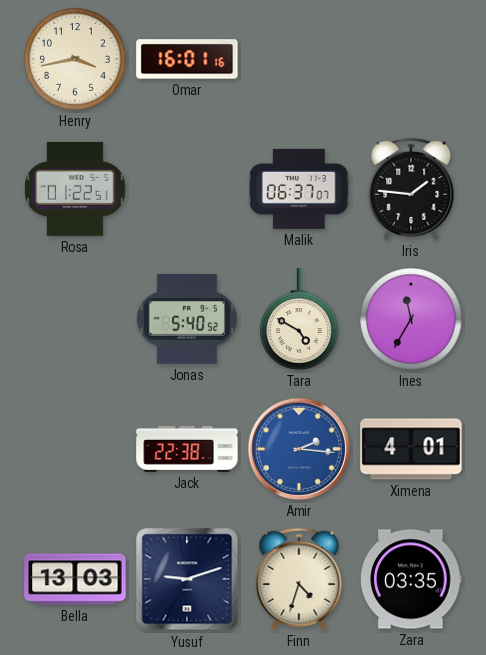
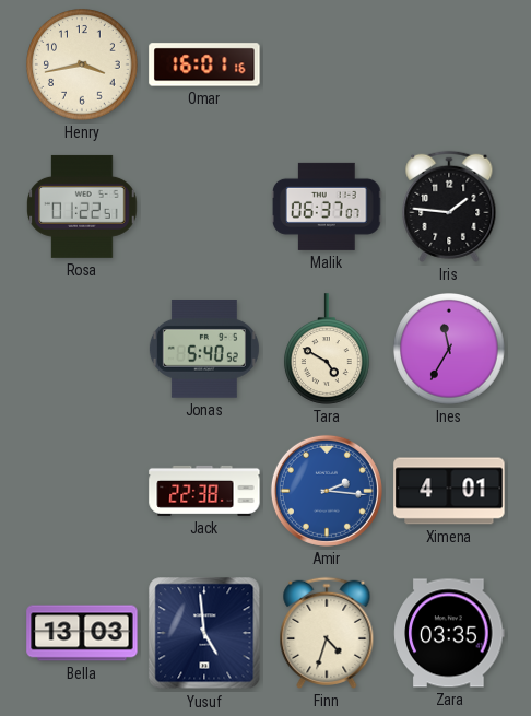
Yusuf: 9:12 -> 4:59
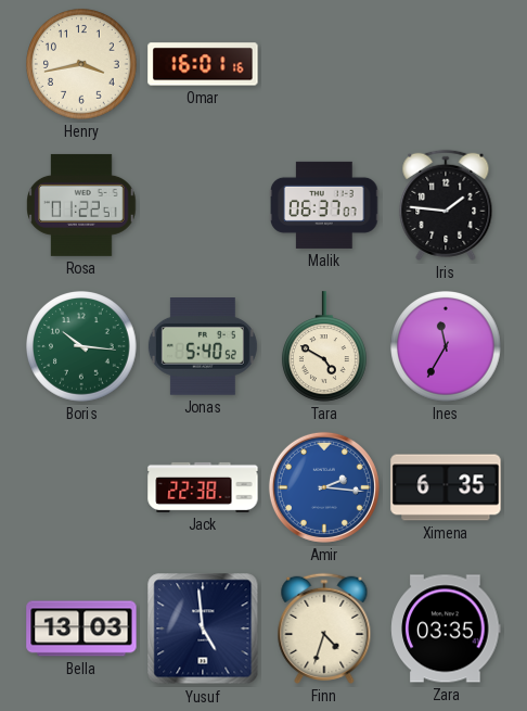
Boris: none -> 10:16
Ximena: 4:01 -> 6:35
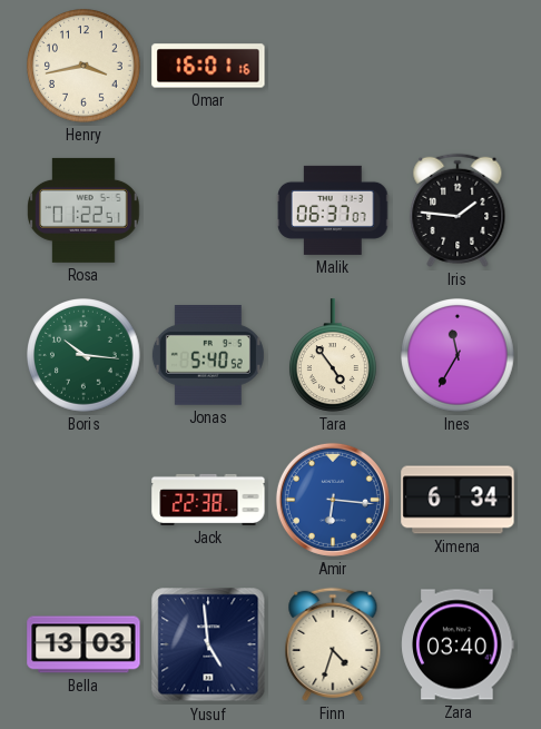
Tara: 4:50 -> 4:54
Amir: 2:16 -> 6:16
Ximena: 6:35 -> 6:34
Zara: 03:35 -> 03:40
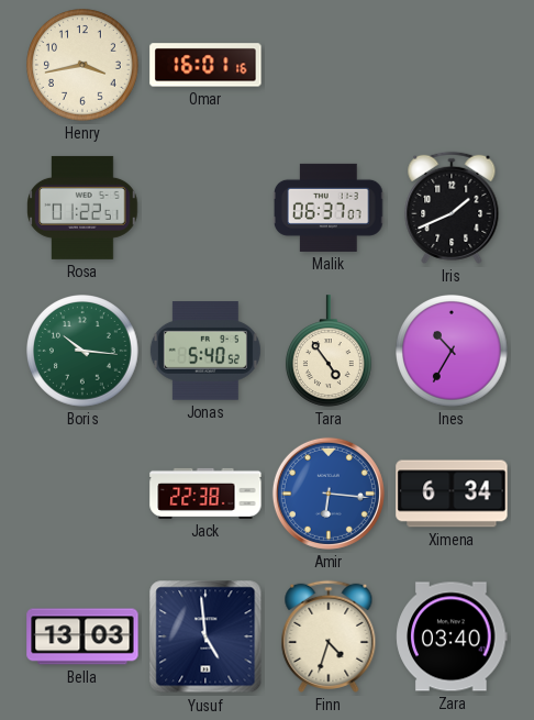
Iris: 1:46 -> 1:41
Ines: 11:35 -> 10:35
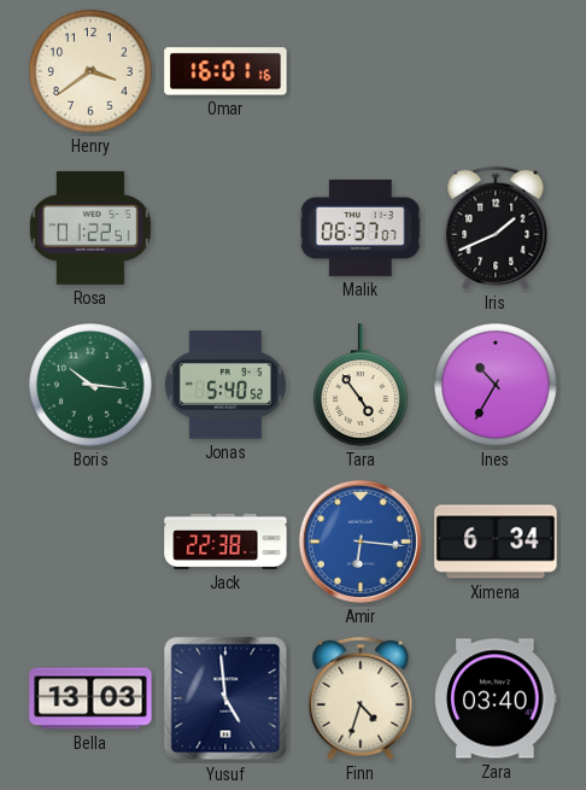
Henry: 3:43 -> 3:39
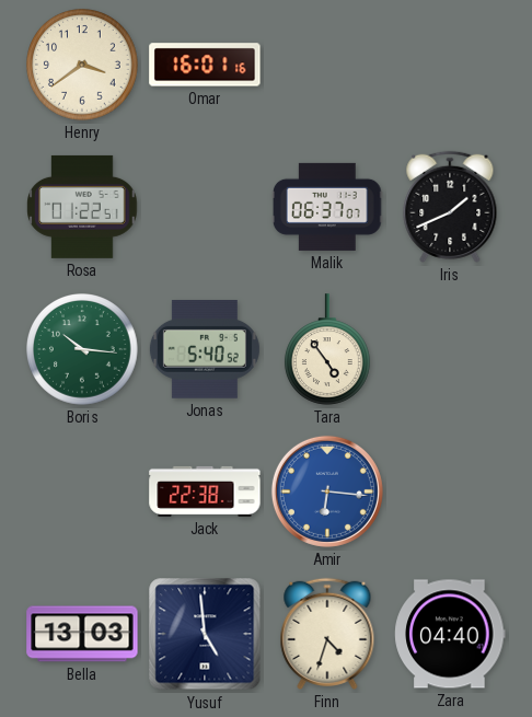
Ines: 10:35 -> none
Ximena: 6:34 -> none
Zara: 03:40 -> 04:40
